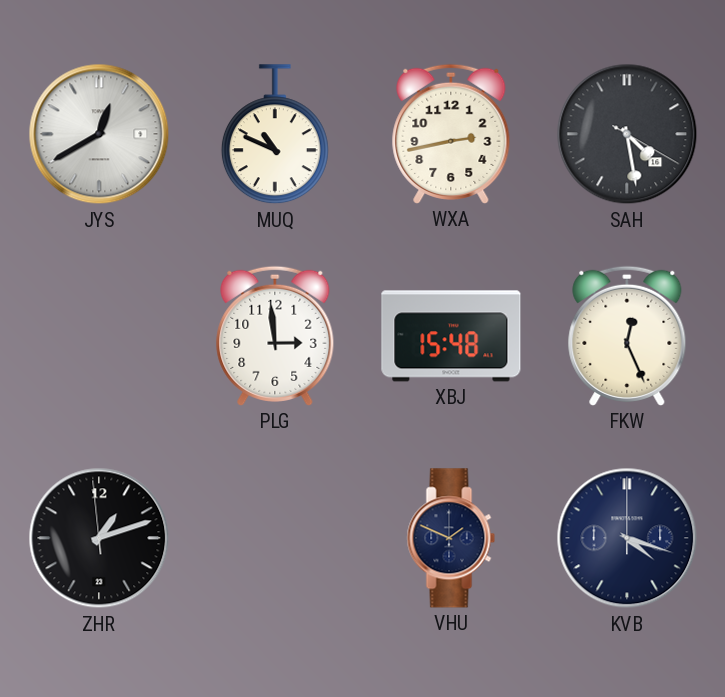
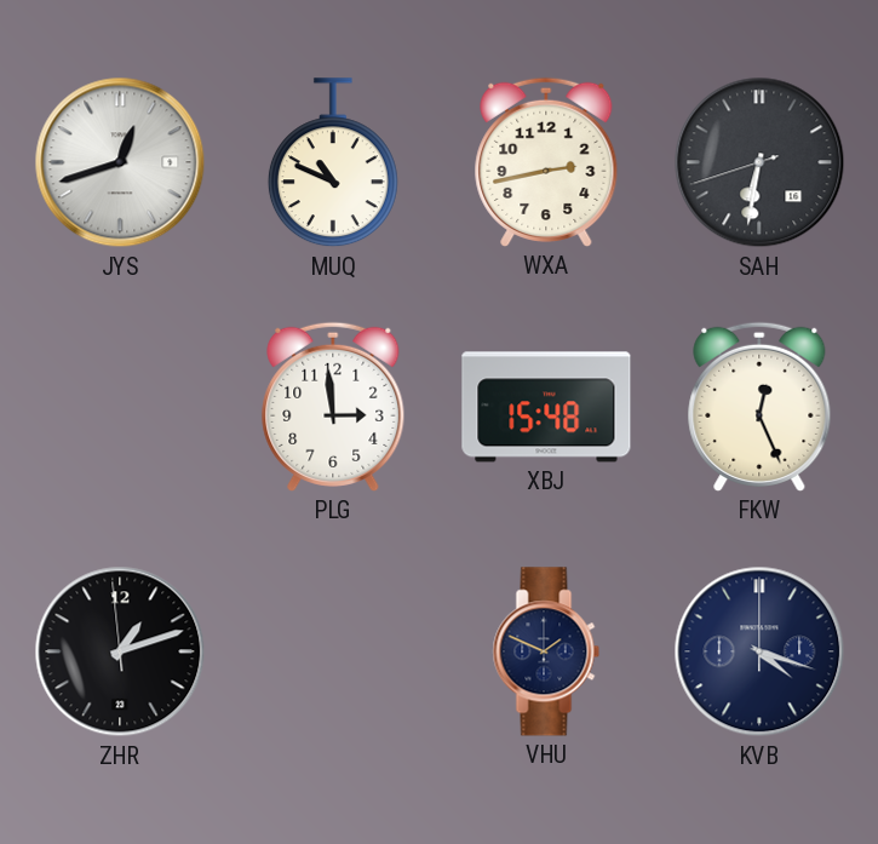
JYS: 12:40 -> 12:42
SAH: 4:28 -> 6:31
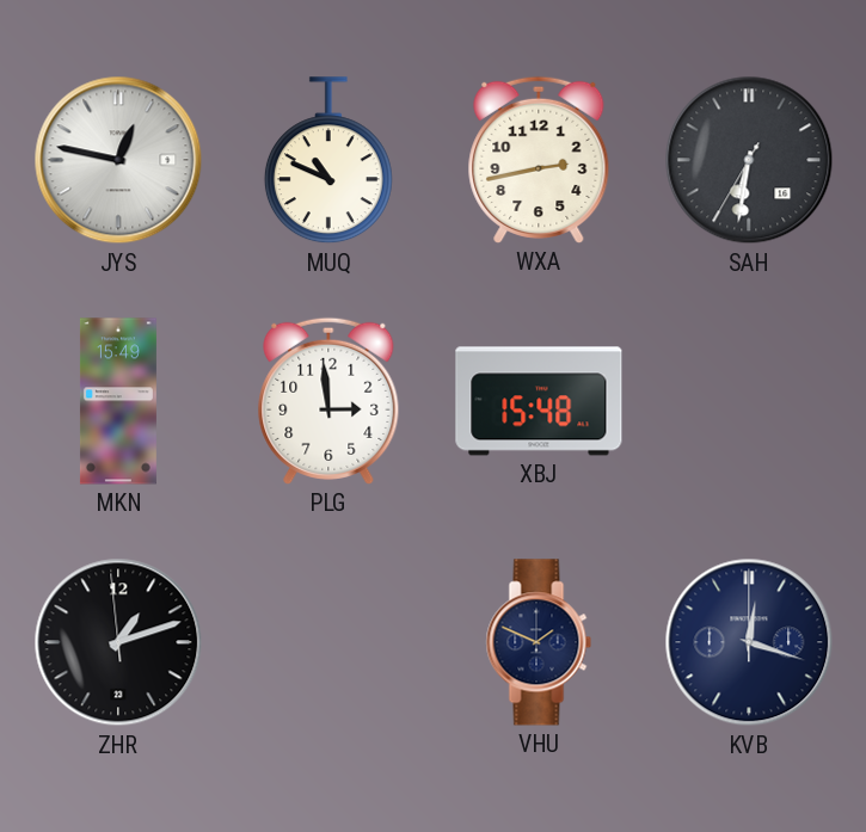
JYS: 12:42 -> 12:47
SAH: 6:31:42 -> 6:31:35
MKN: none -> 15:49
FKW: 12:26 -> none
KVB: 4:18 -> 12:18
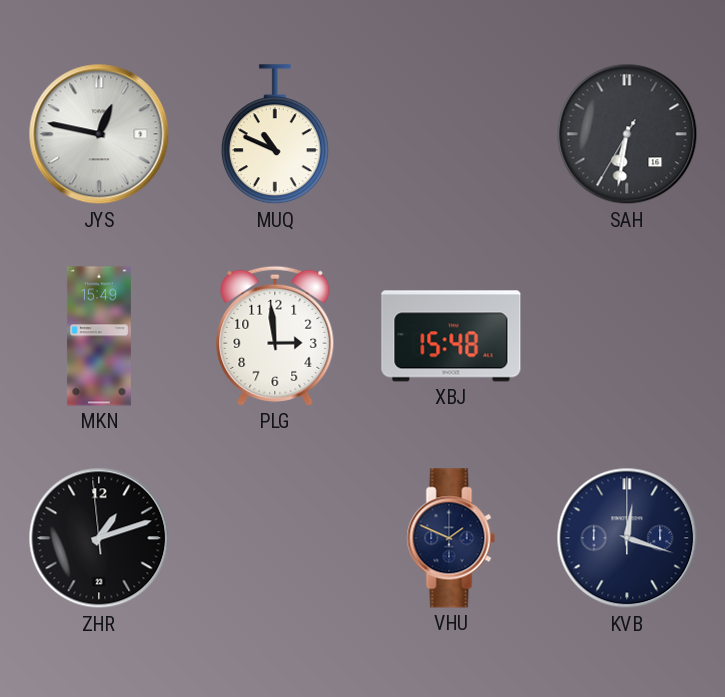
WXA: 2:43 -> none
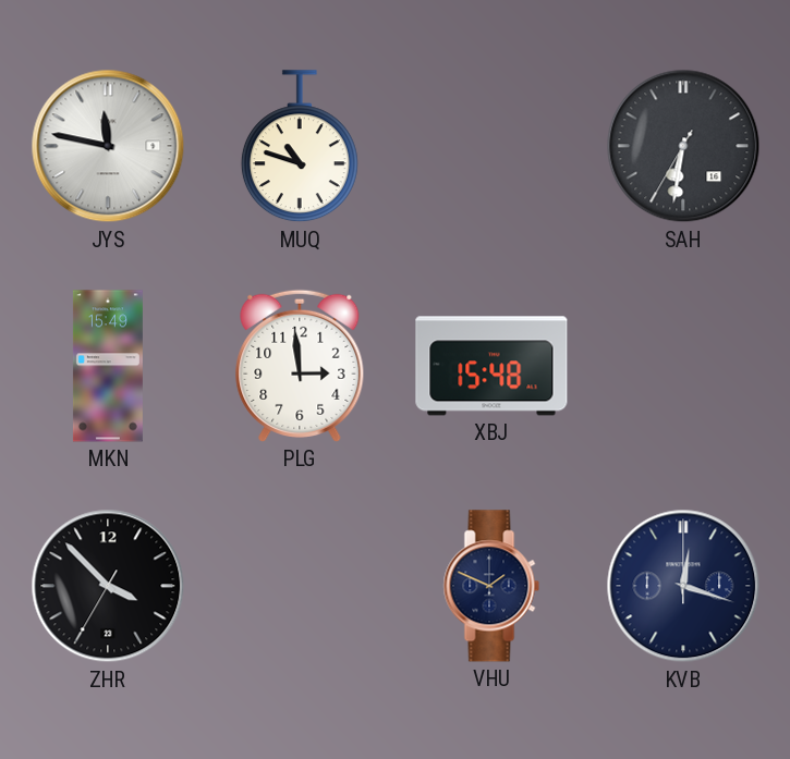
JYS: 12:47 -> 11:47
MUQ: 10:49 -> 10:48
ZHR: 1:11 -> 3:52
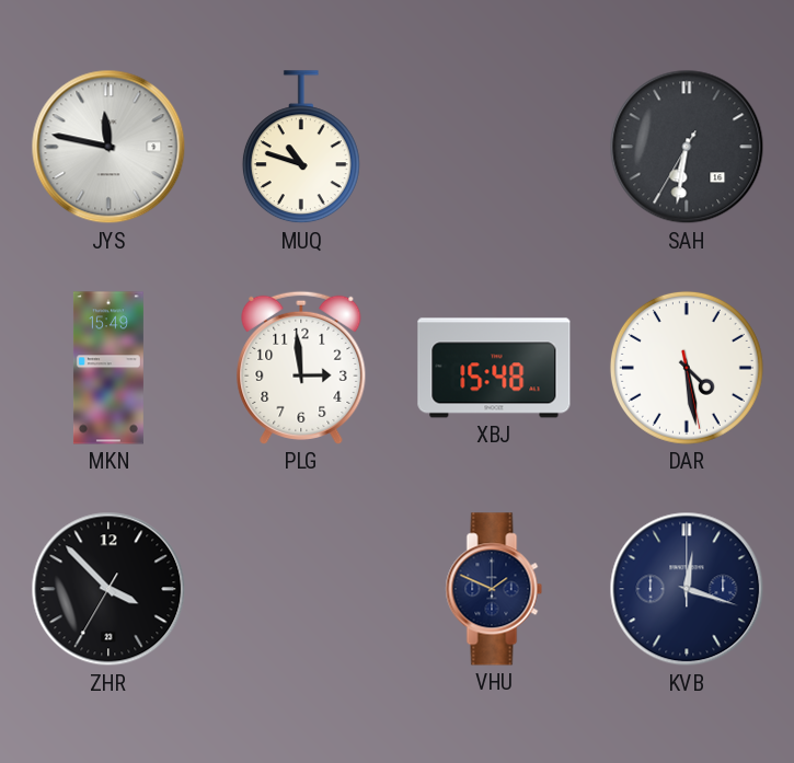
DAR: none -> 4:28
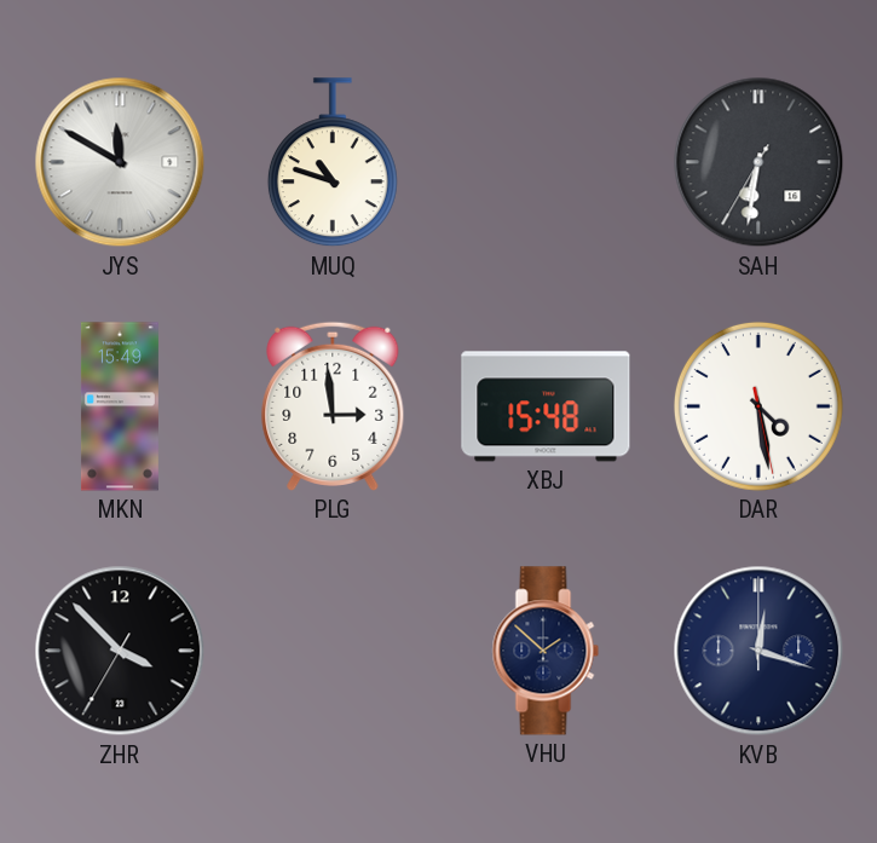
JYS: 11:47 -> 11:50
VHU: 1:49 -> 1:52
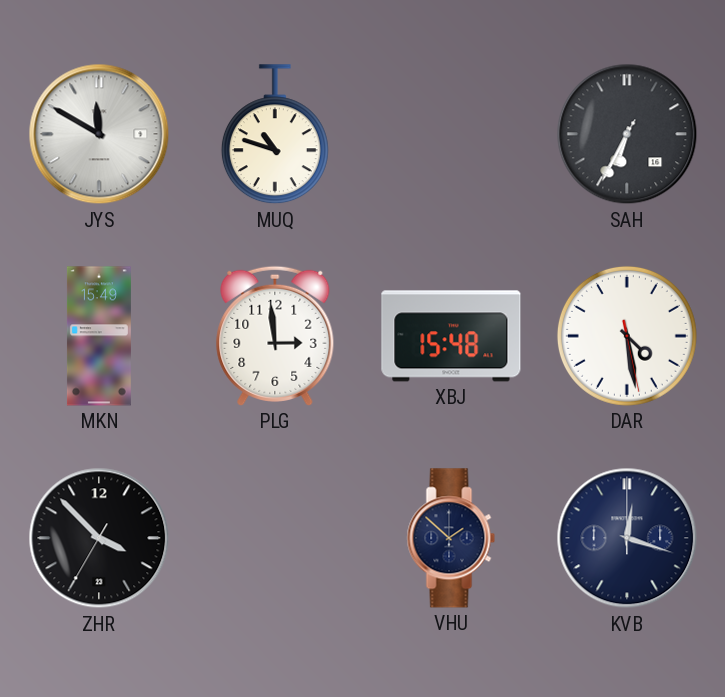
SAH: 6:31 -> 6:34
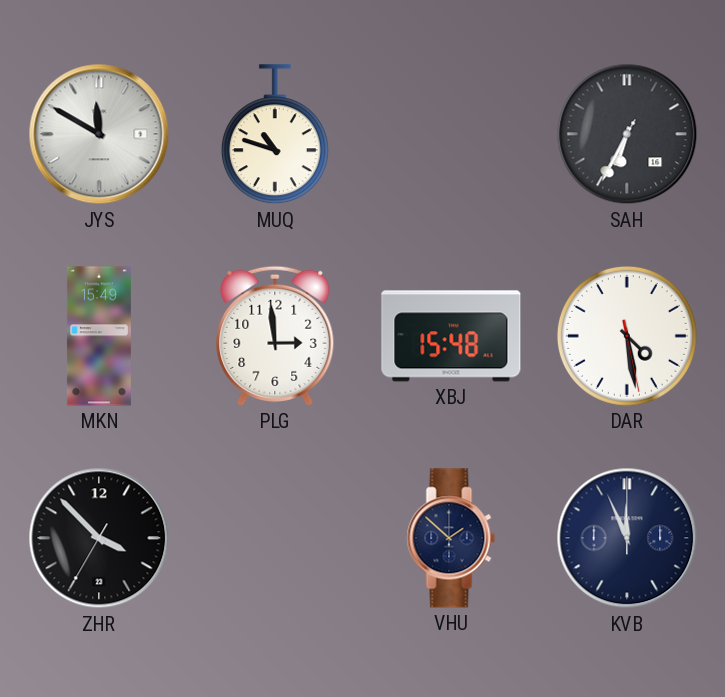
KVB: 12:18 -> 11:56
